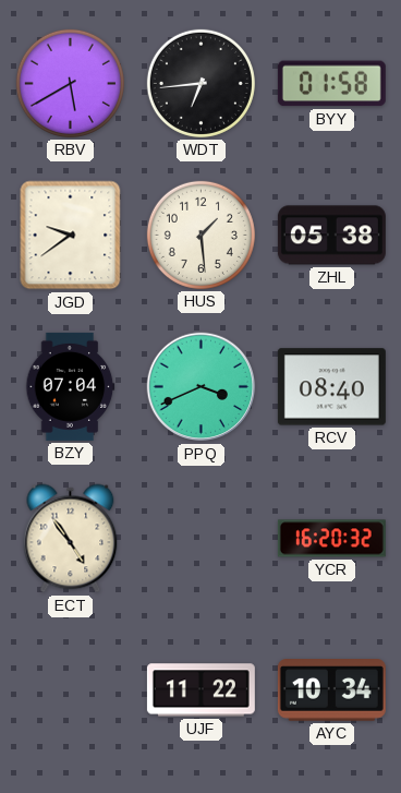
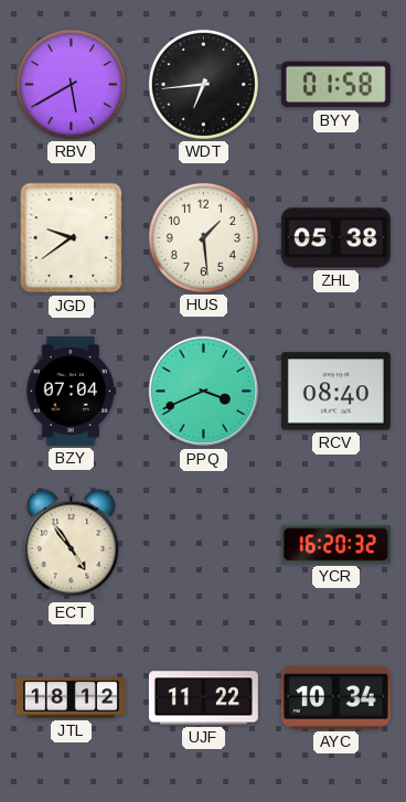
JTL: none -> 18:12
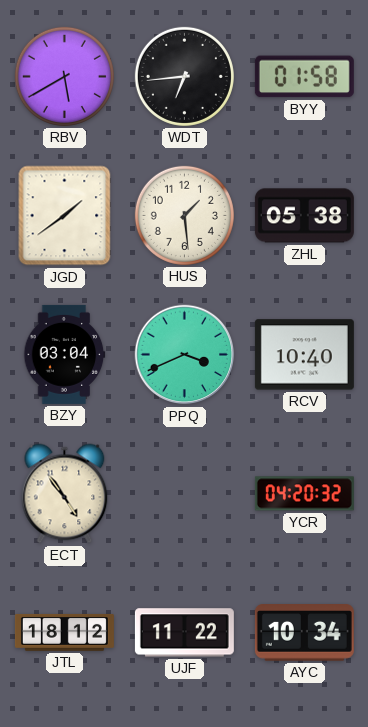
JGD: 9:39 -> 1:39
BZY: 07:04 -> 03:04
RCV: 08:40 -> 10:40
YCR: 16:20 -> 04:20
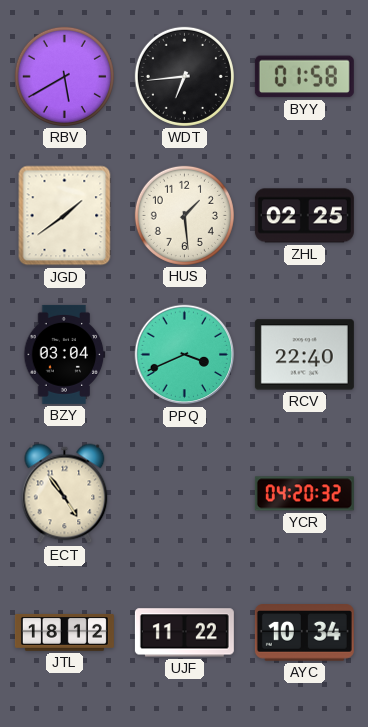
ZHL: 05:38 -> 02:25
RCV: 10:40 -> 22:40
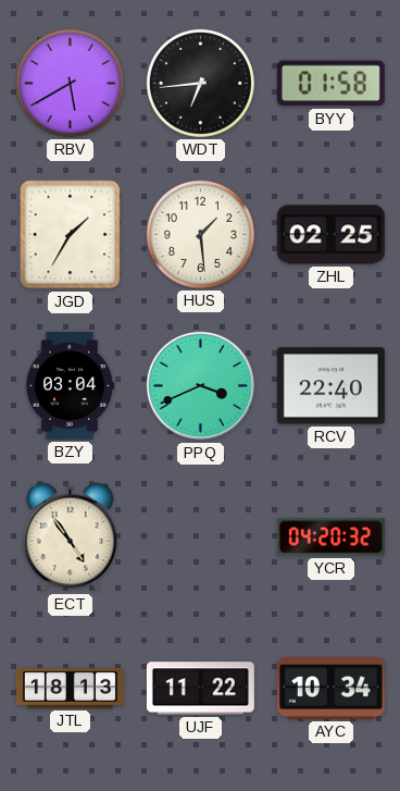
JGD: 1:39 -> 1:35
JTL: 18:12 -> 18:13
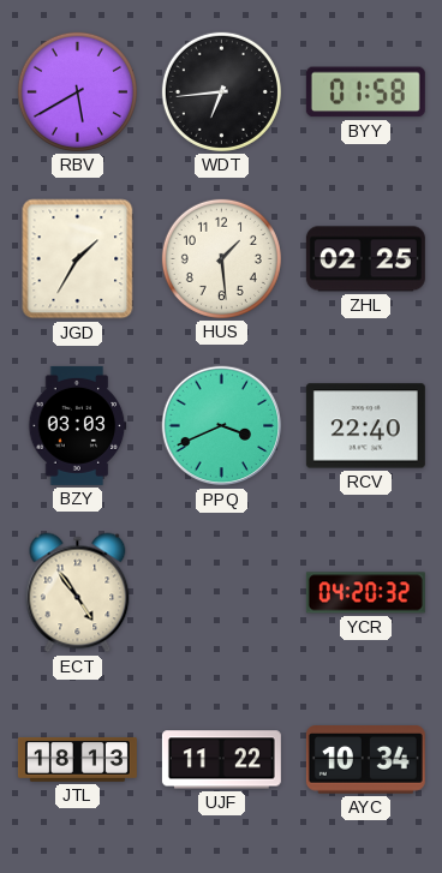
BZY: 03:04 -> 03:03
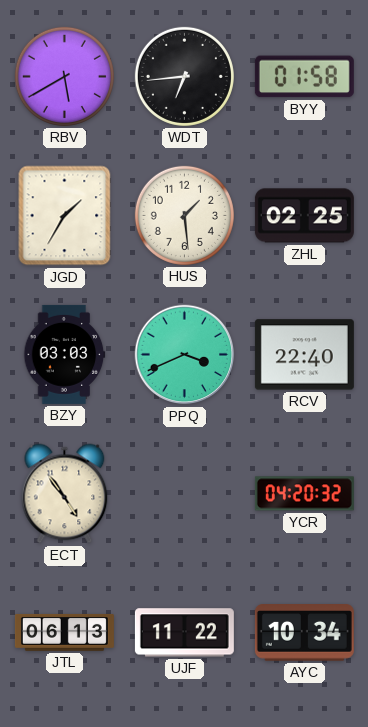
JTL: 18:13 -> 06:13
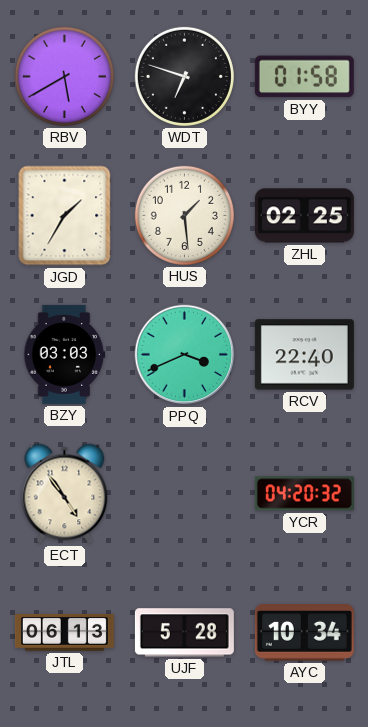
WDT: 6:44 -> 6:48
UJF: 11:22 -> 5:28
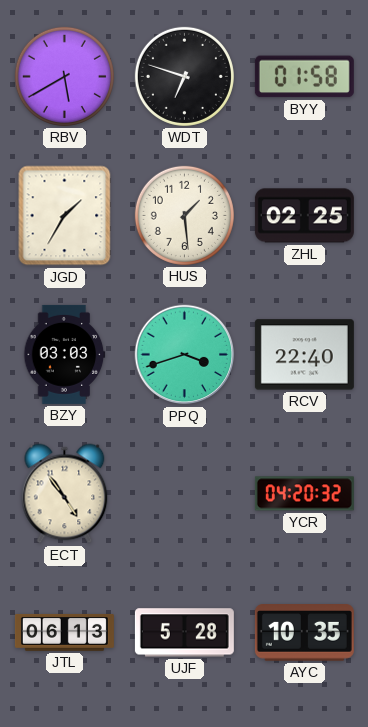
PPQ: 3:41 -> 3:42
AYC: 10:34 -> 10:35
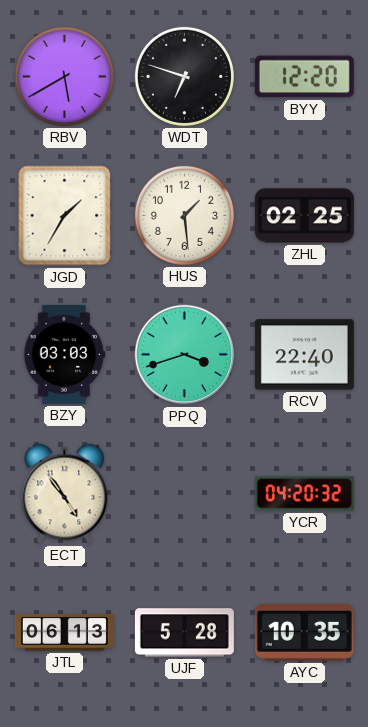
BYY: 01:58 -> 12:20
